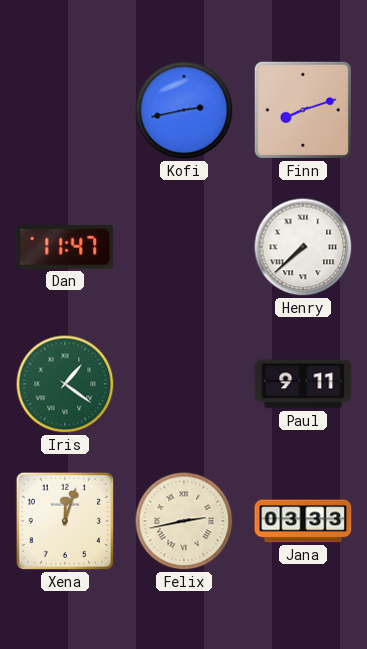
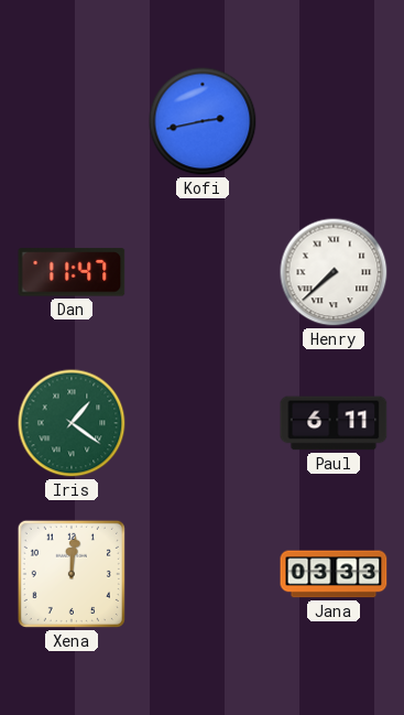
Finn: 8:12 -> none
Paul: 9:11 -> 6:11
Xena: 12:03 -> 12:01
Felix: 2:43 -> none
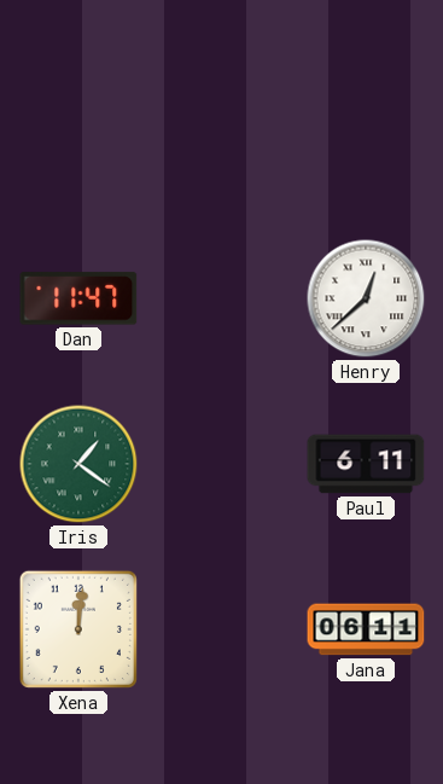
Kofi: 2:43 -> none
Henry: 7:38 -> 12:38
Jana: 03:33 -> 06:11
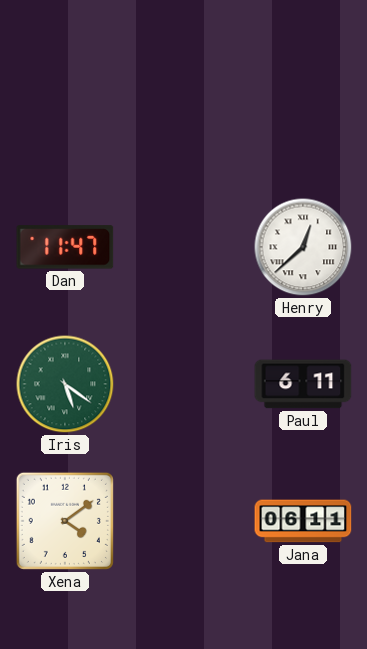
Iris: 1:21 -> 5:21
Xena: 12:01 -> 4:09
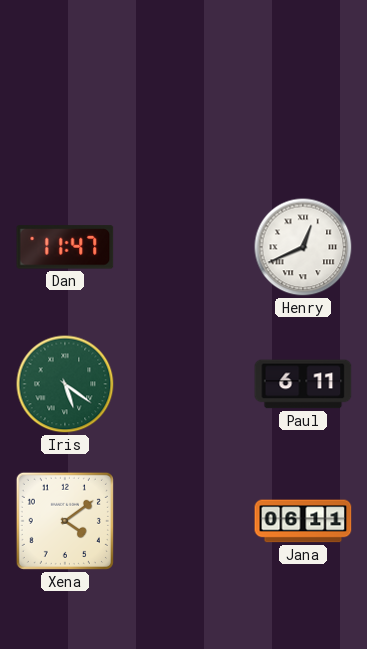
Henry: 12:38 -> 12:41
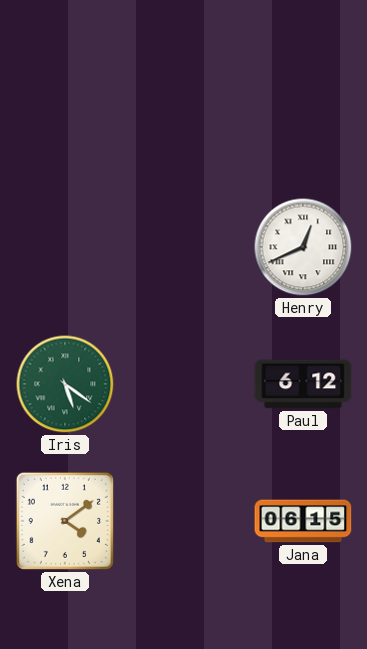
Dan: 11:47 -> none
Paul: 6:11 -> 6:12
Jana: 06:11 -> 06:15
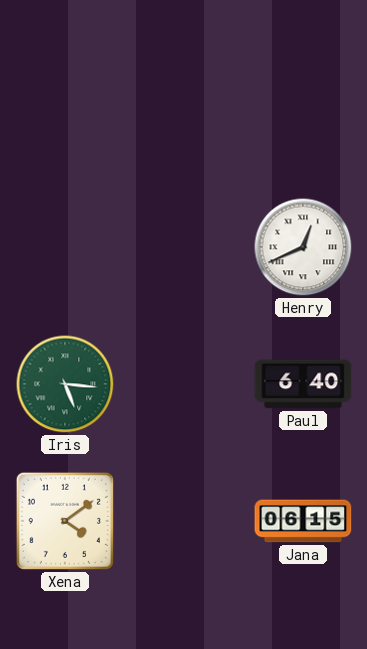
Iris: 5:21 -> 5:16
Paul: 6:12 -> 6:40
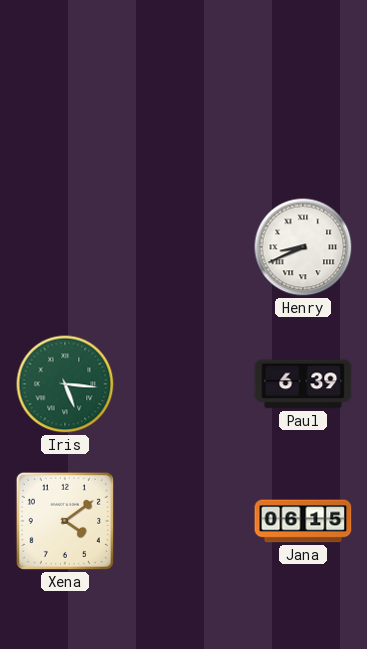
Henry: 12:41 -> 8:41
Paul: 6:40 -> 6:39
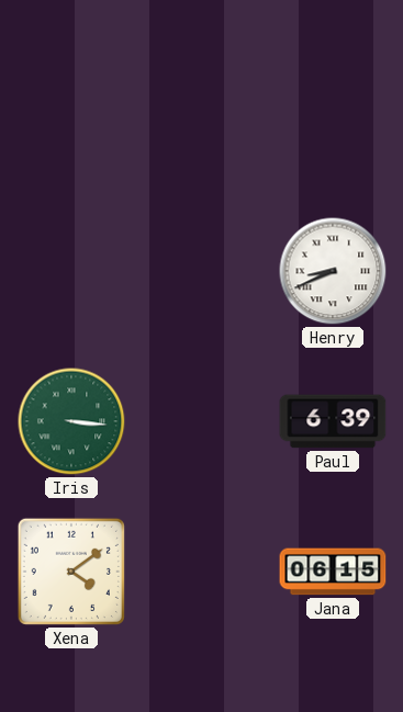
Iris: 5:16 -> 3:16
